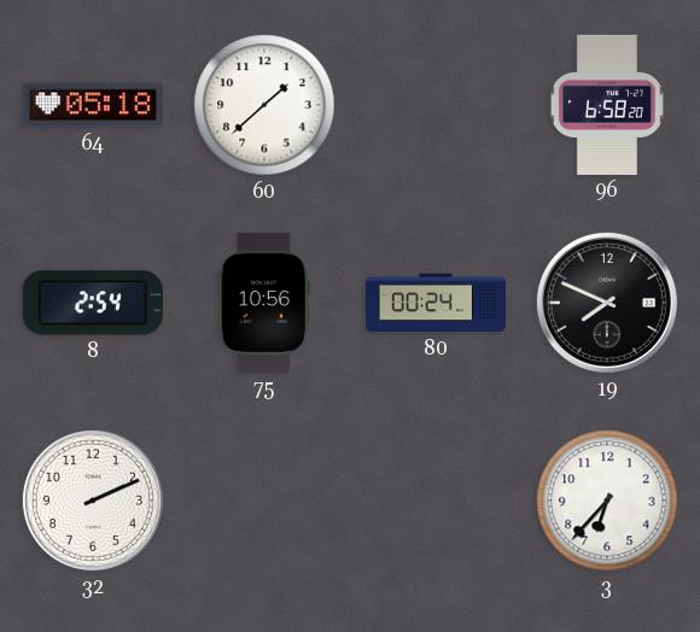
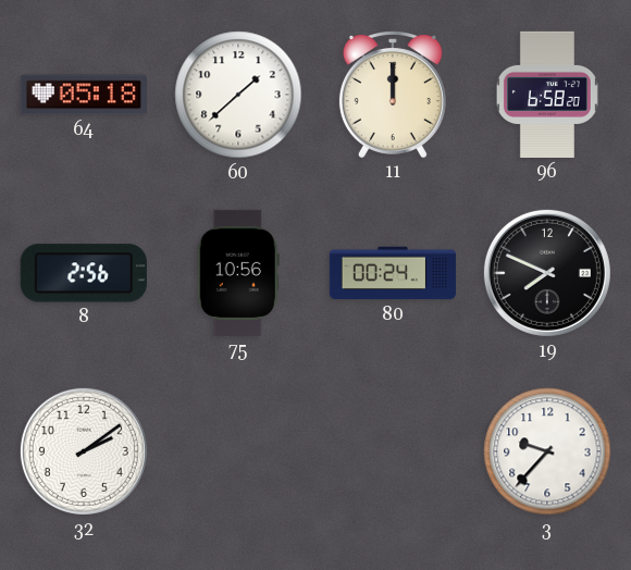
11: none -> 12:00
8: 2:54 -> 2:56
32: 2:11 -> 2:09
3: 6:37 -> 9:37
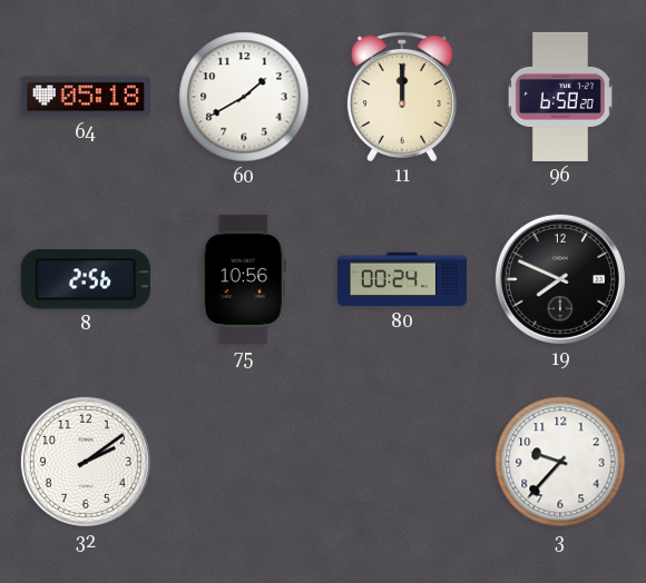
60: 1:38 -> 1:40
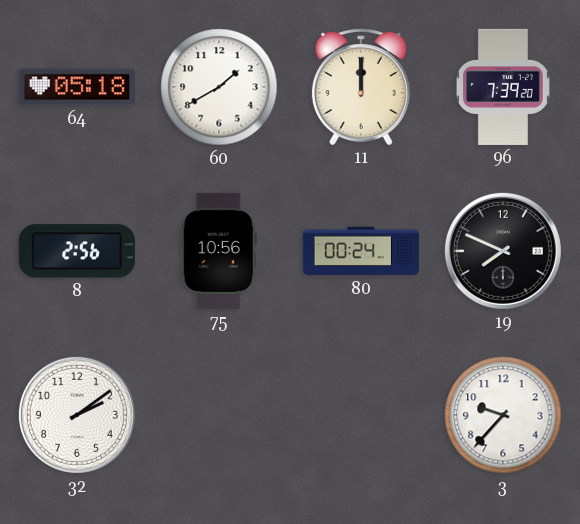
96: 6:58 -> 7:39
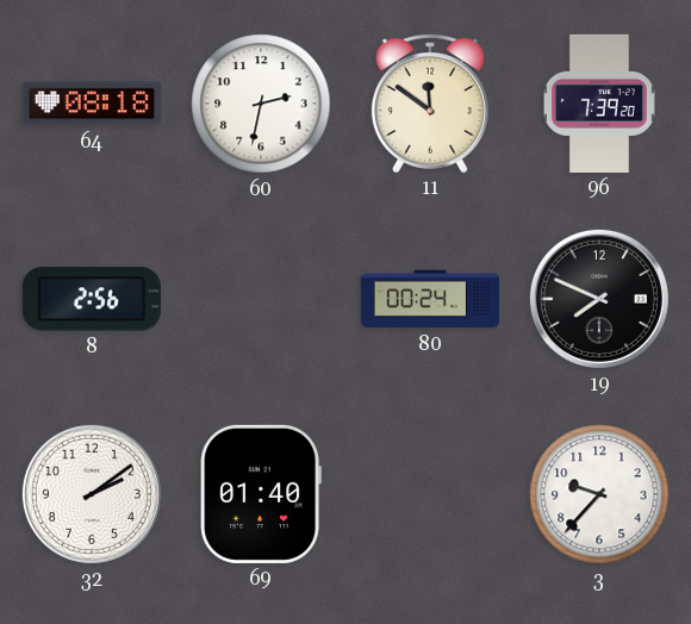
64: 05:18 -> 08:18
60: 1:40 -> 2:32
11: 12:00 -> 11:51
75: 10:56 -> none
69: none -> 01:40
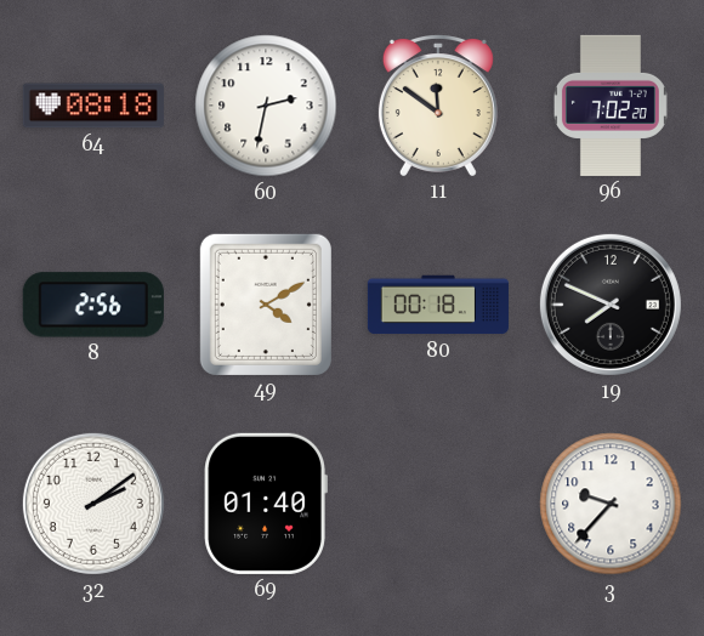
96: 7:39 -> 7:02
49: none -> 4:10
80: 00:24 -> 00:18
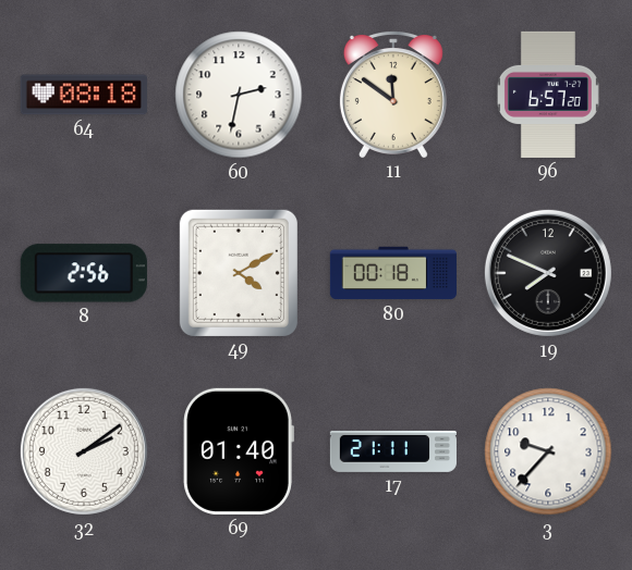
96: 7:02 -> 6:57
17: none -> 21:11
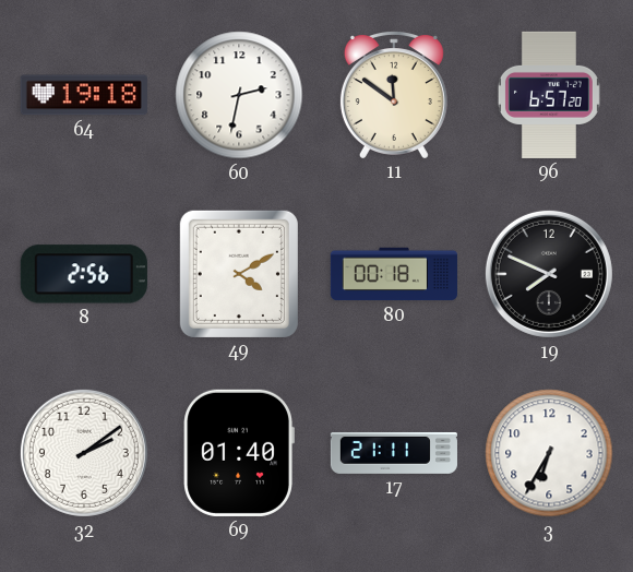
64: 08:18 -> 19:18
3: 9:37 -> 6:35
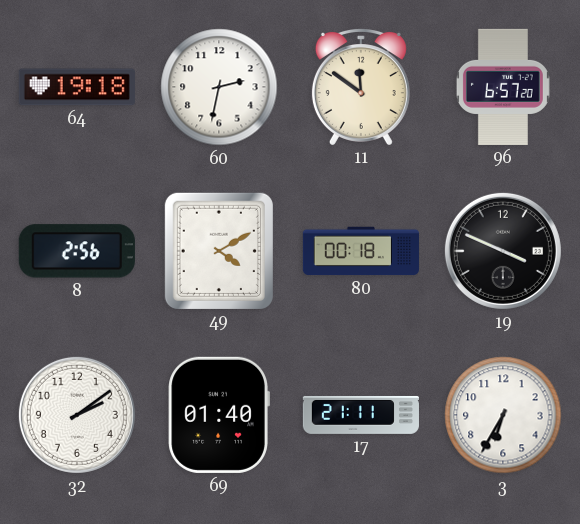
19: 7:49 -> 3:49
